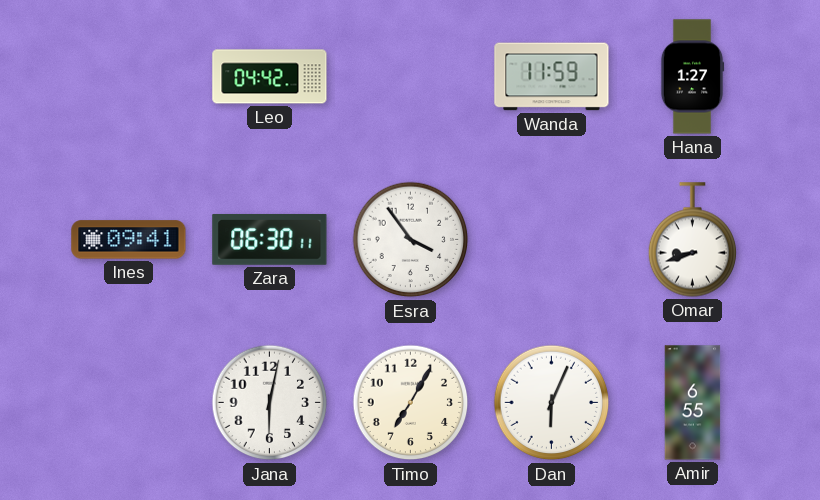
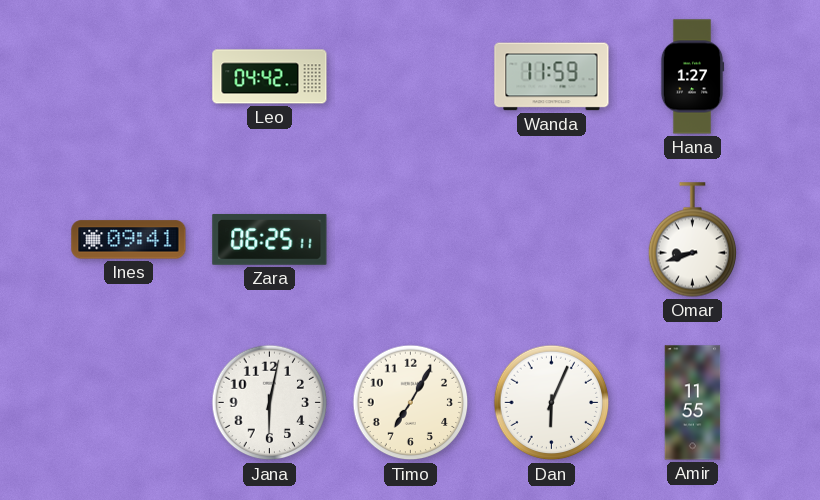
Zara: 06:30 -> 06:25
Esra: 3:54 -> none
Amir: 6:55 -> 11:55
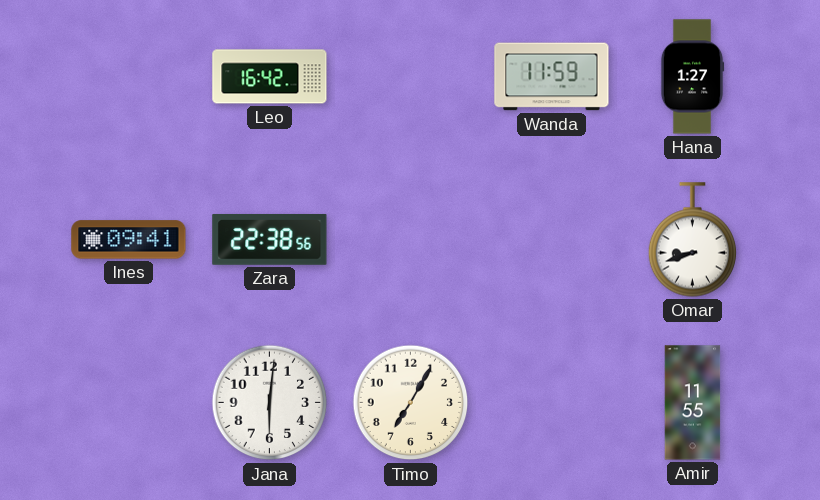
Leo: 04:42 -> 16:42
Zara: 06:25 -> 22:38
Jana: 6:02 -> 6:01
Dan: 6:04 -> none
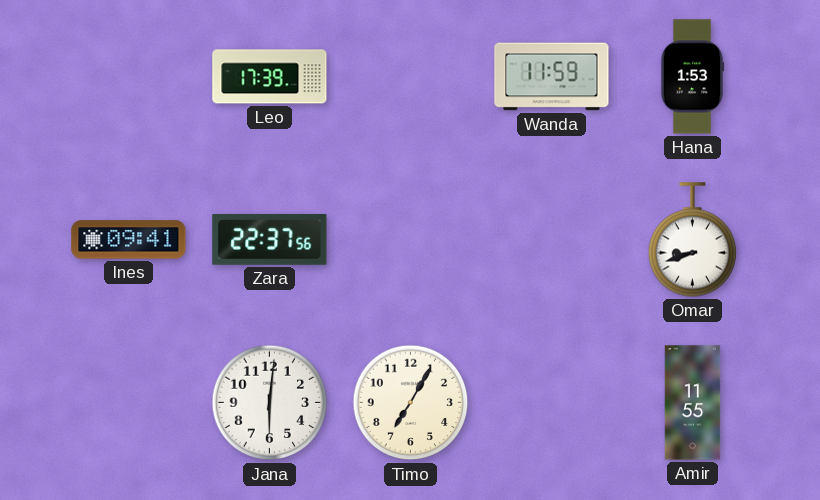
Leo: 16:42 -> 17:39
Hana: 1:27 -> 1:53
Zara: 22:38 -> 22:37
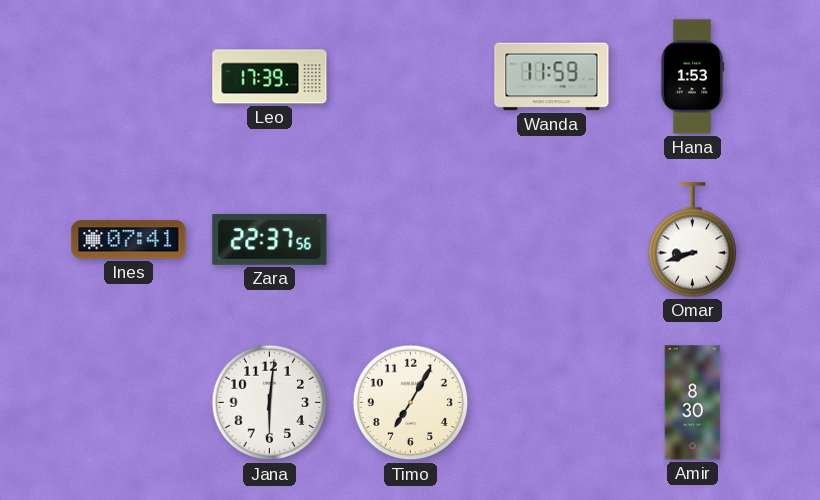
Ines: 09:41 -> 07:41
Amir: 11:55 -> 8:30
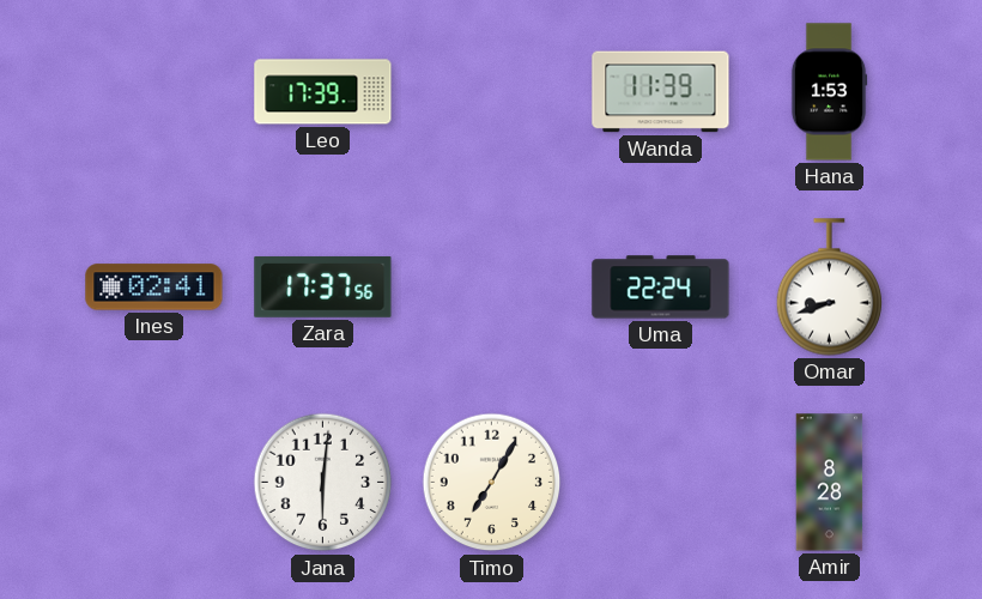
Wanda: 11:59 -> 11:39
Ines: 07:41 -> 02:41
Zara: 22:37 -> 17:37
Uma: none -> 22:24
Amir: 8:30 -> 8:28
